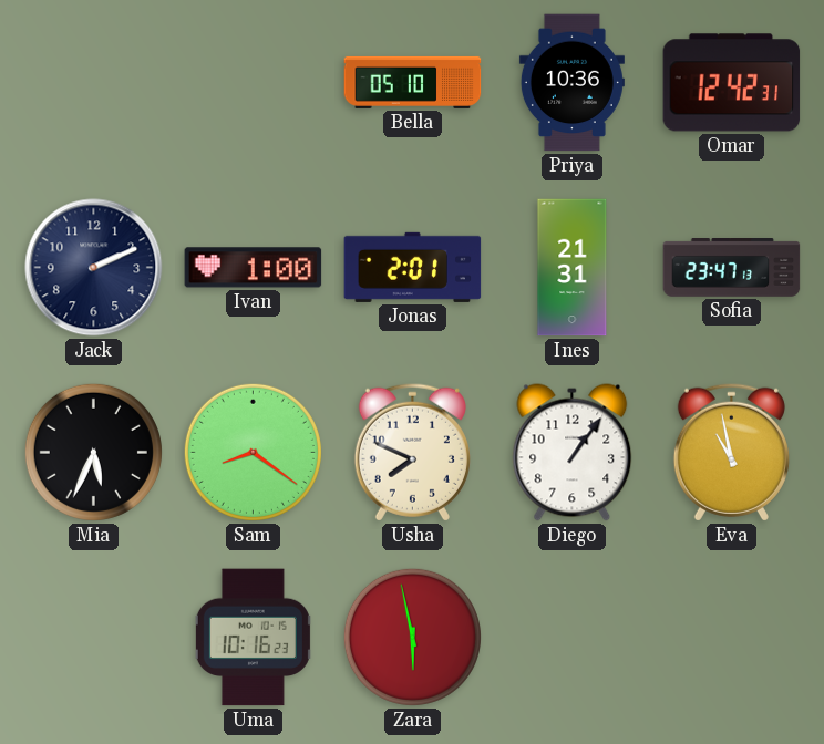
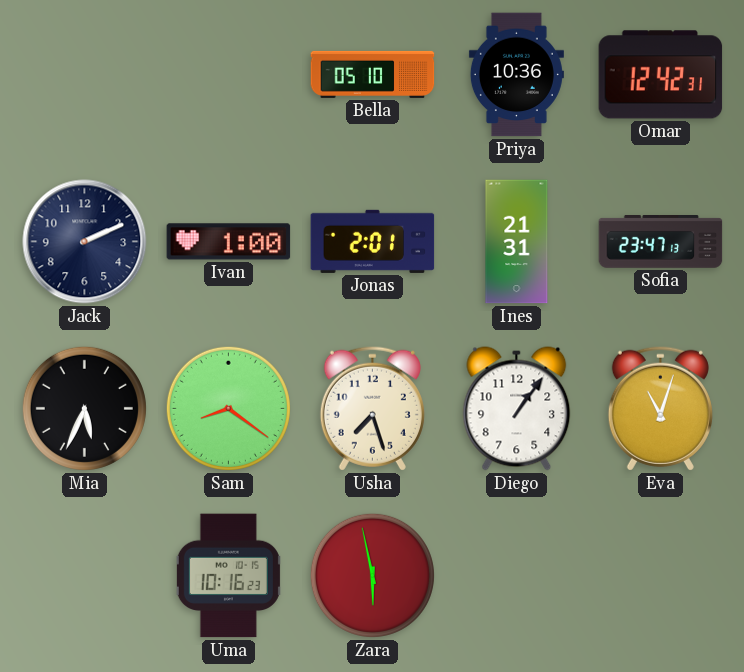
Usha: 7:49 -> 7:27
Eva: 10:58 -> 11:03
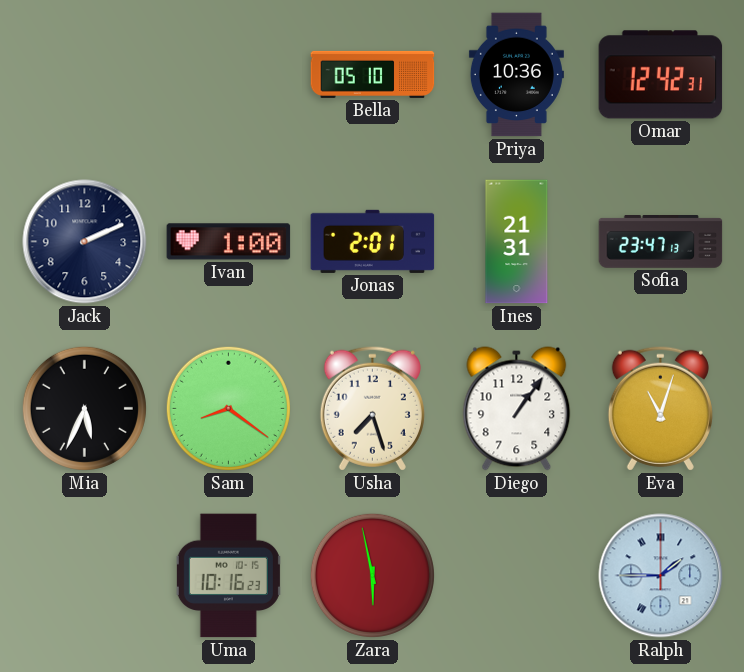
Ralph: none -> 1:45
